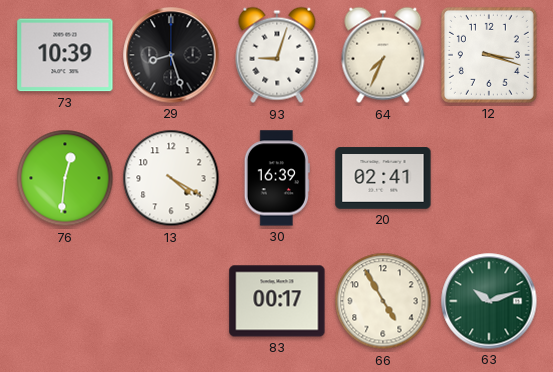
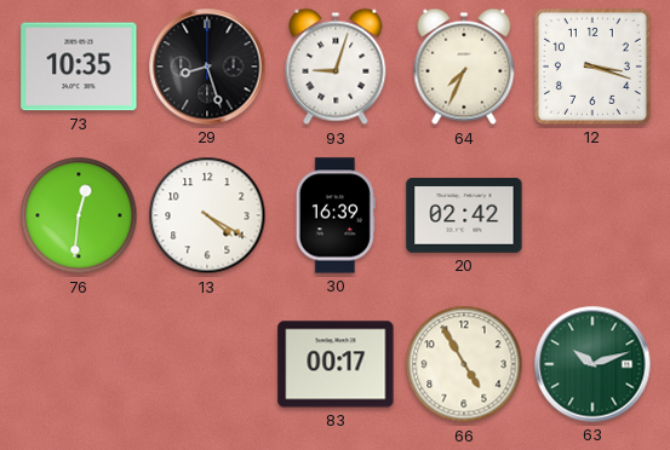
73: 10:39 -> 10:35
20: 02:41 -> 02:42
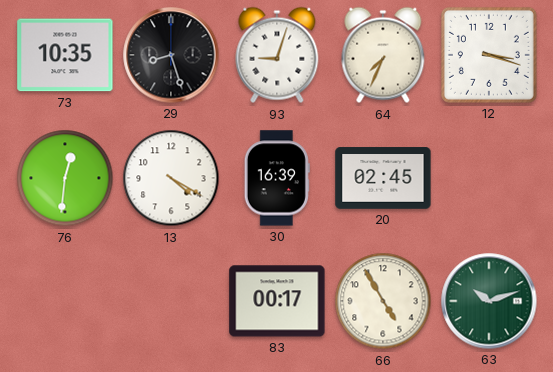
20: 02:42 -> 02:45
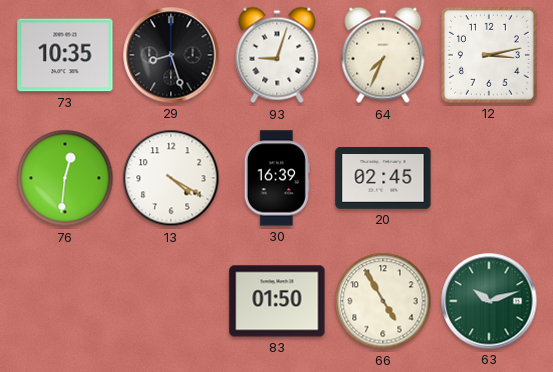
12: 3:18 -> 3:13
83: 00:17 -> 01:50
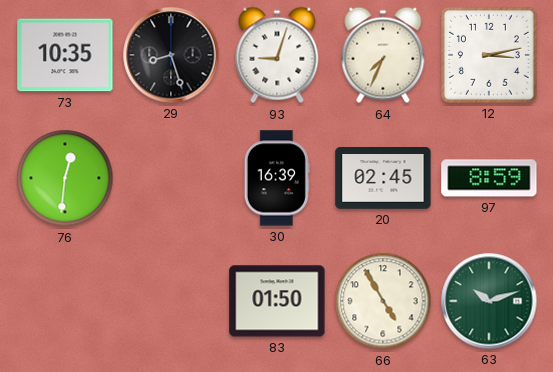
13: 4:20 -> none
97: none -> 8:59
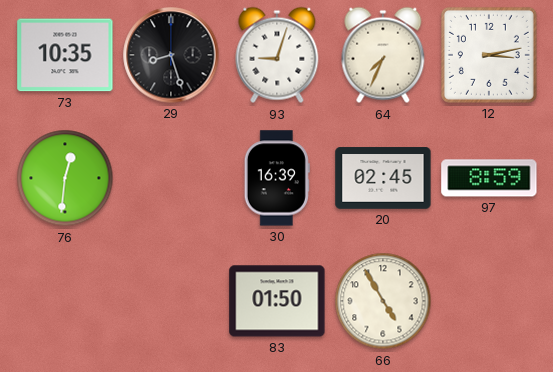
63: 10:12 -> none
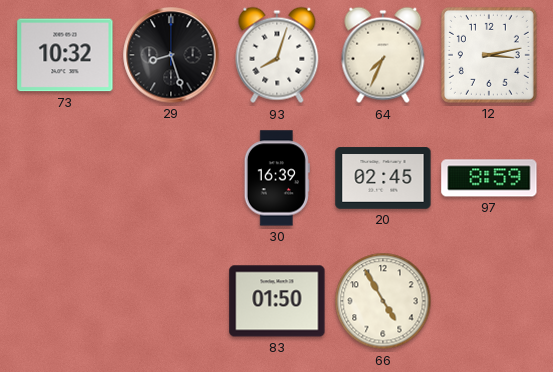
73: 10:35 -> 10:32
93: 9:03 -> 8:03
76: 12:31 -> none
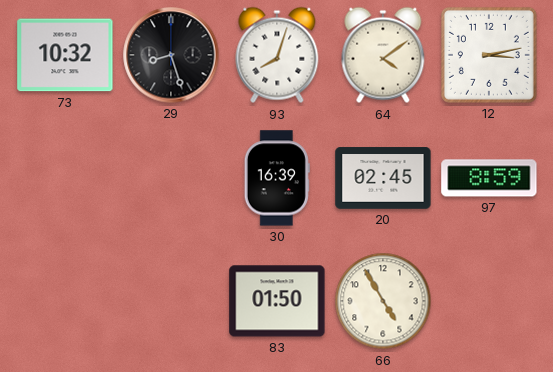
64: 7:34 -> 4:09
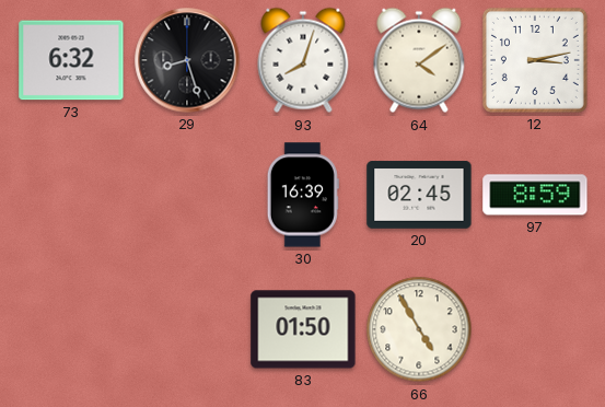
73: 10:32 -> 6:32
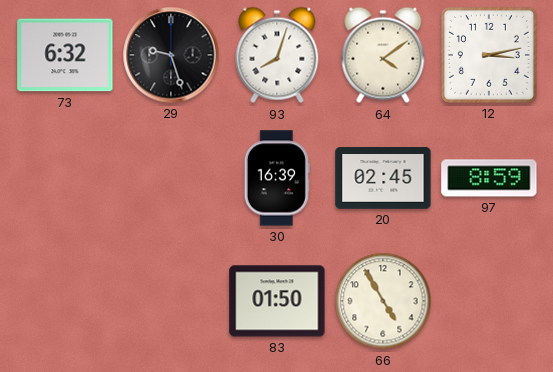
29: 8:27 -> 9:27
